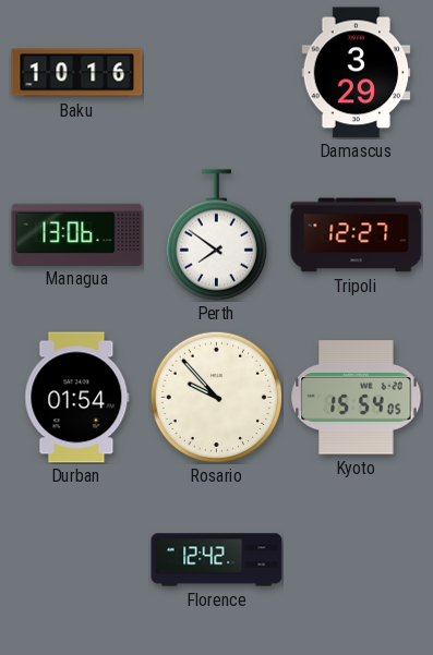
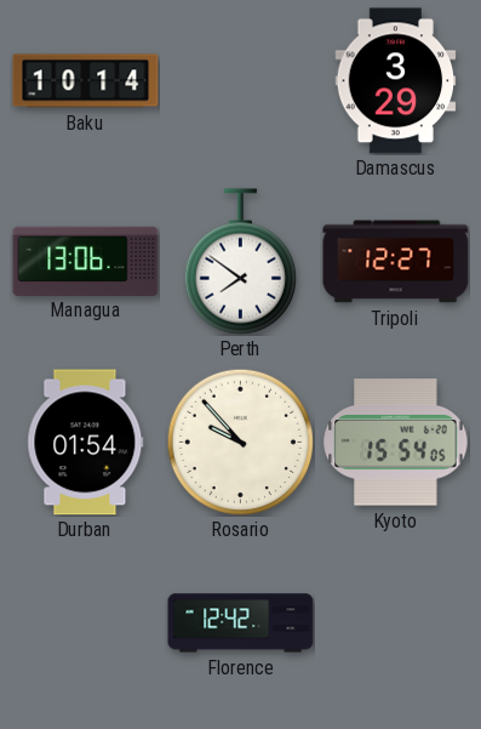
Baku: 10:16 -> 10:14
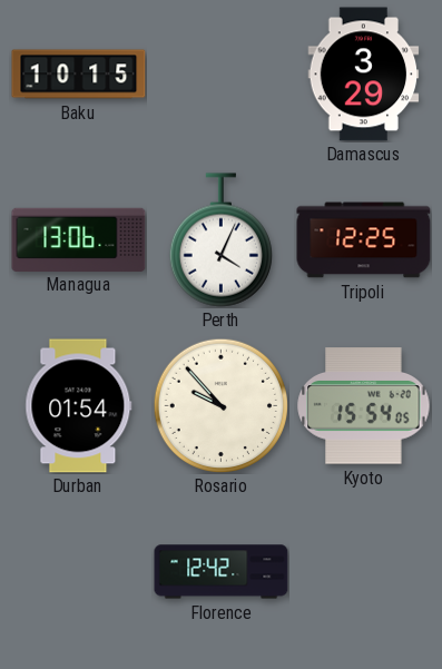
Baku: 10:14 -> 10:15
Perth: 7:51 -> 4:04
Tripoli: 12:27 -> 12:25
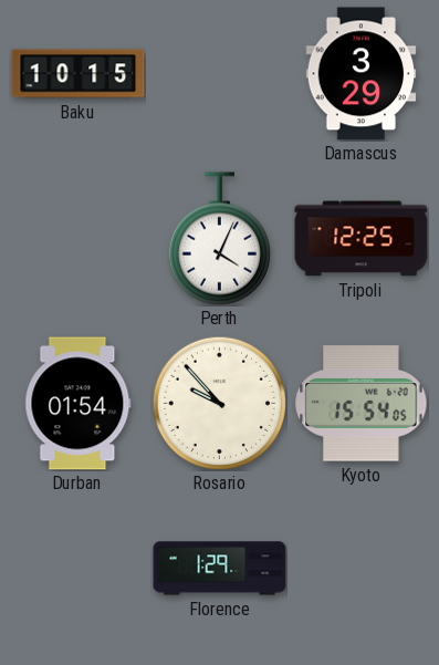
Managua: 13:06 -> none
Florence: 12:42 -> 1:29
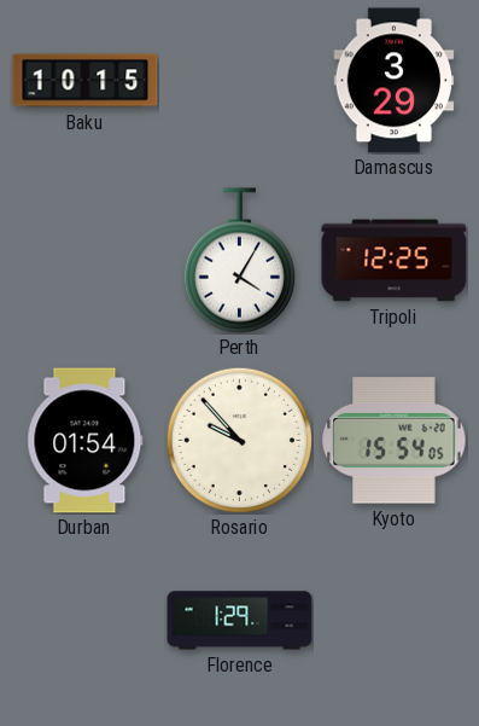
Perth: 4:04 -> 4:05
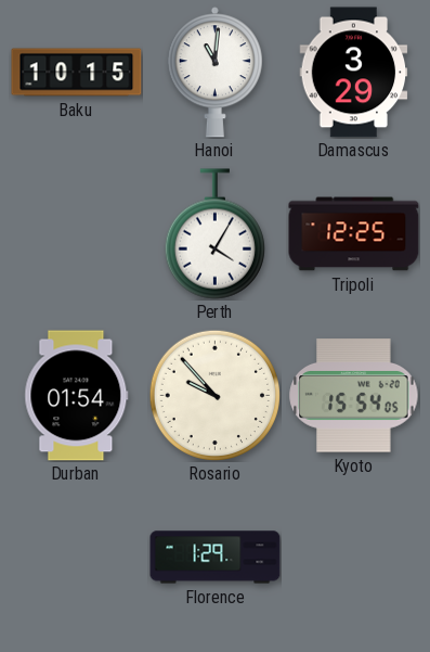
Hanoi: none -> 11:01
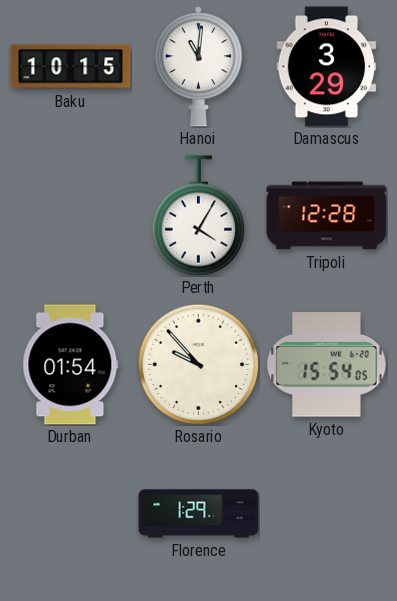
Tripoli: 12:25 -> 12:28
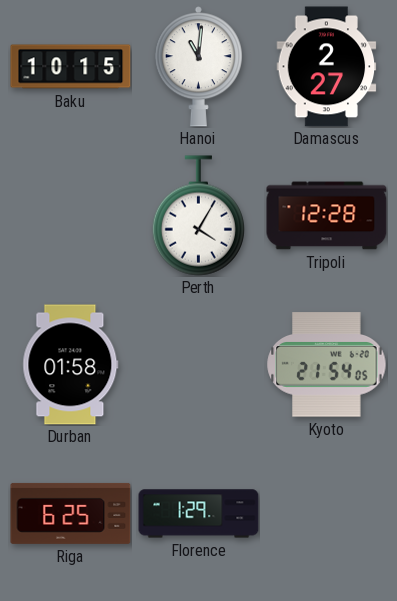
Damascus: 3:29 -> 2:27
Durban: 01:54 -> 01:58
Rosario: 9:53 -> none
Kyoto: 15:54 -> 21:54
Riga: none -> 6:25
